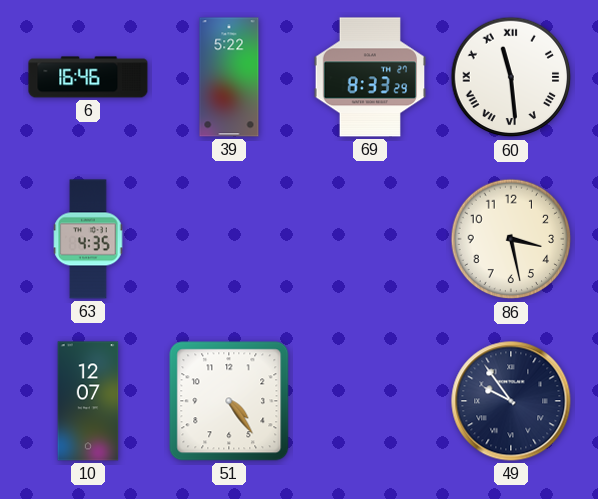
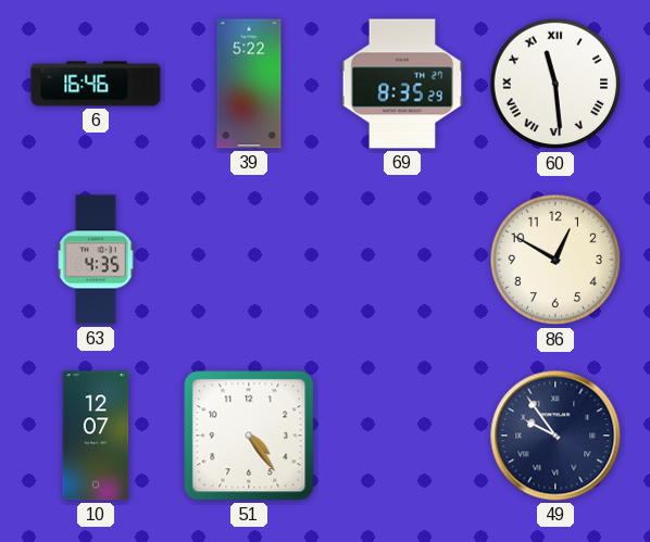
69: 8:33 -> 8:35
86: 3:28 -> 12:50
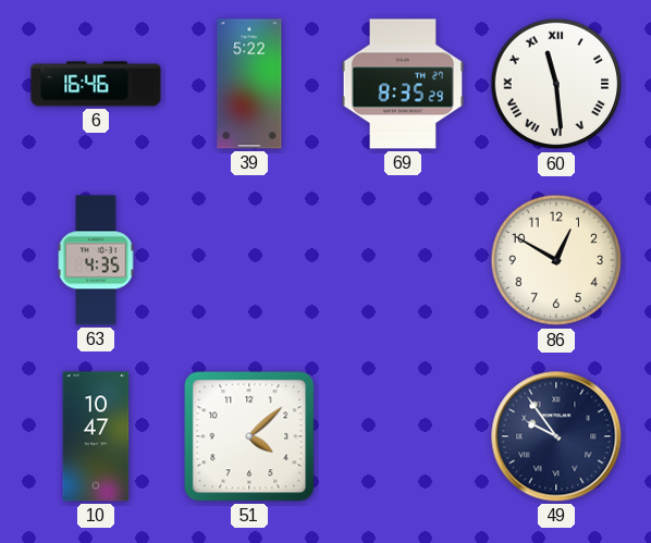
10: 12:07 -> 10:47
51: 4:24 -> 4:08
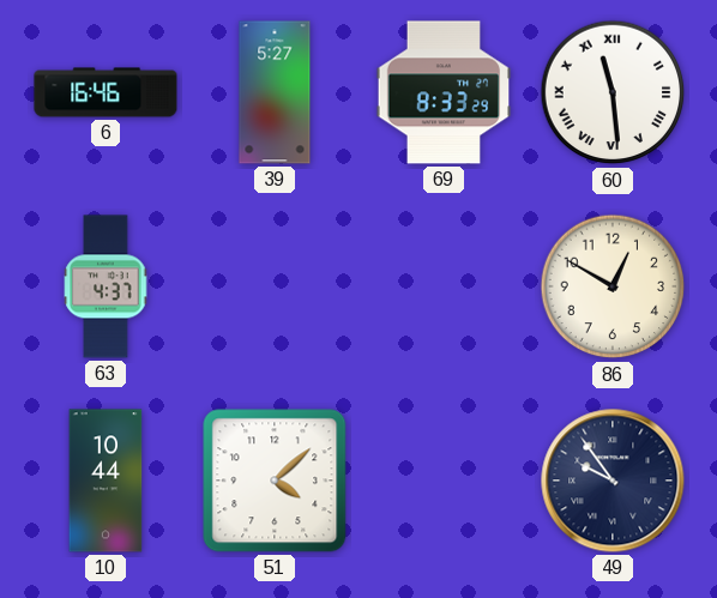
39: 5:22 -> 5:27
69: 8:35 -> 8:33
63: 4:35 -> 4:37
10: 10:47 -> 10:44
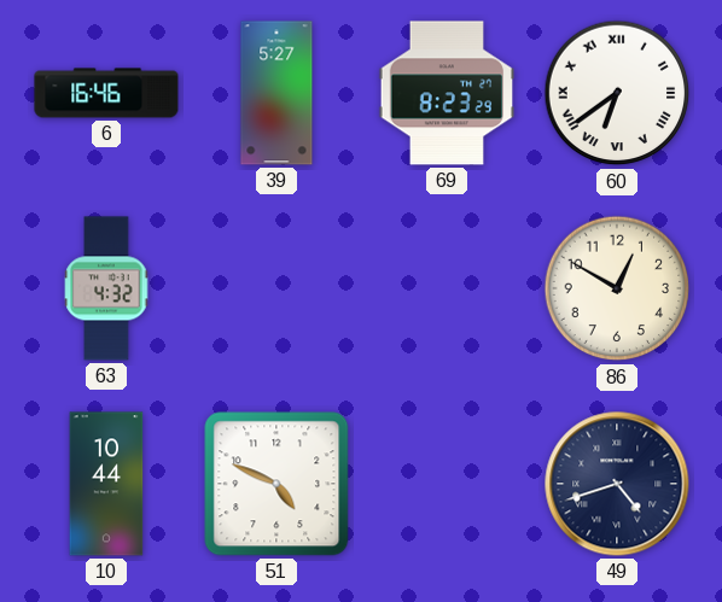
69: 8:33 -> 8:23
60: 11:29 -> 6:39
63: 4:37 -> 4:32
51: 4:08 -> 4:49
49: 9:54 -> 4:42
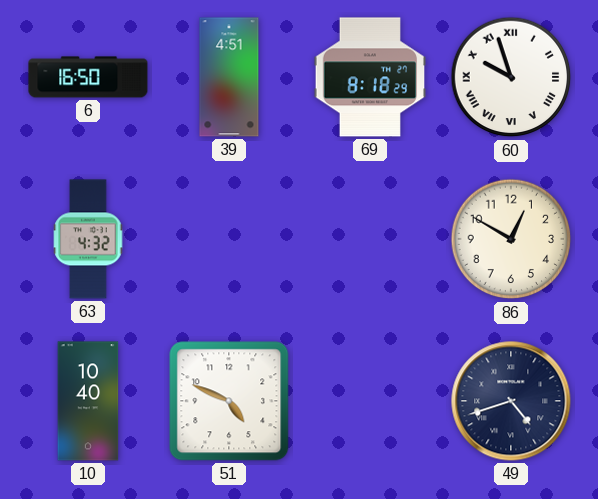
6: 16:46 -> 16:50
39: 5:27 -> 4:51
69: 8:23 -> 8:18
60: 6:39 -> 9:57
10: 10:44 -> 10:40
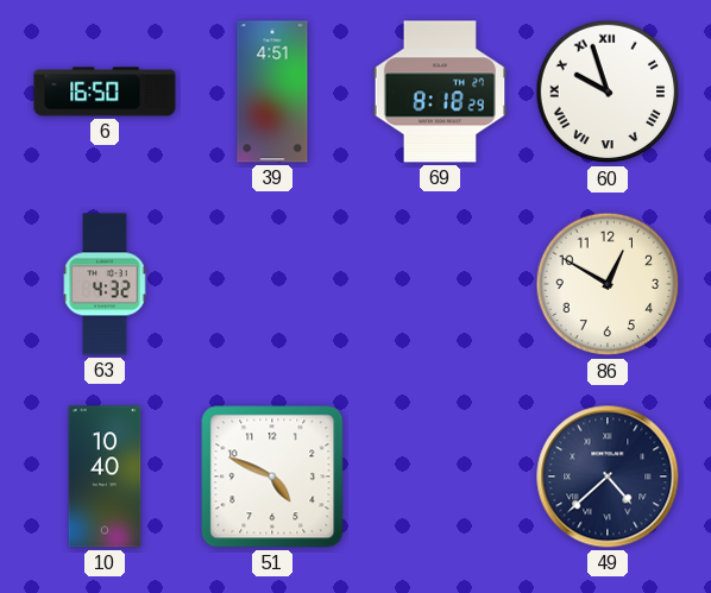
49: 4:42 -> 4:38
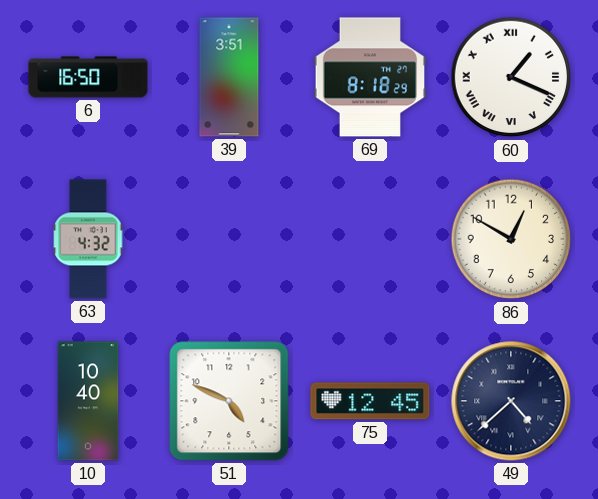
39: 4:51 -> 3:51
60: 9:57 -> 1:19
75: none -> 12:45
